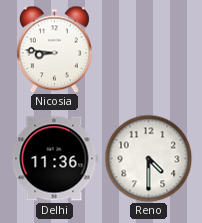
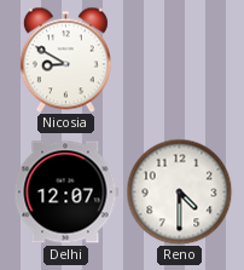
Nicosia: 8:46 -> 8:50
Delhi: 11:36 -> 12:07
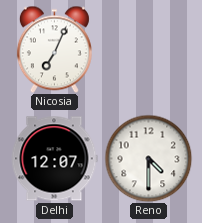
Nicosia: 8:50 -> 7:04
